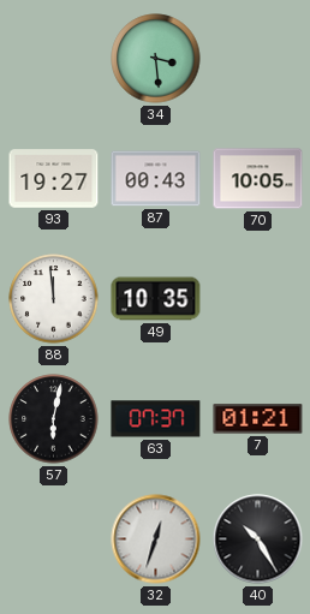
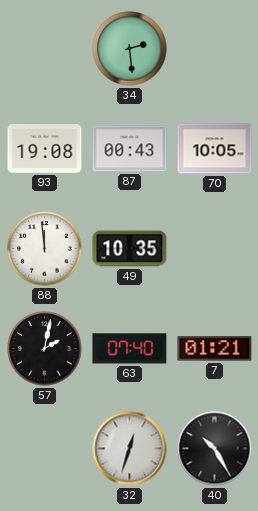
34: 3:29 -> 2:29
93: 19:27 -> 19:08
57: 6:02 -> 2:02
63: 07:37 -> 07:40
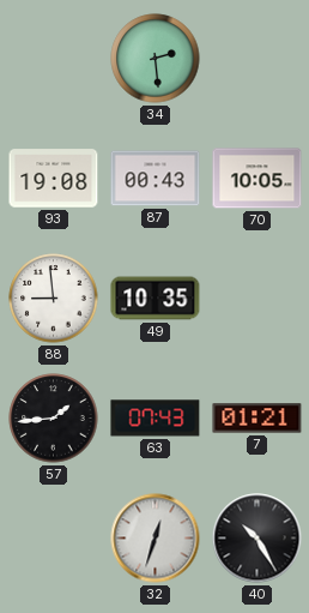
88: 11:59 -> 8:59
57: 2:02 -> 1:44
63: 07:40 -> 07:43
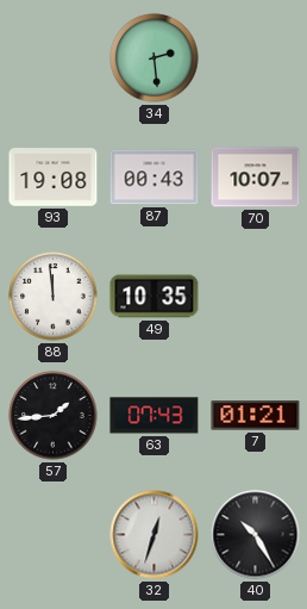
70: 10:05 -> 10:07
88: 8:59 -> 11:59
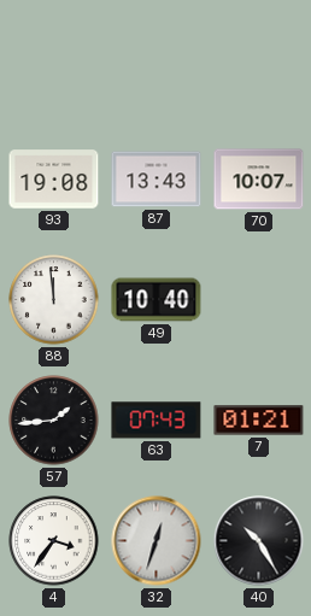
34: 2:29 -> none
87: 00:43 -> 13:43
49: 10:35 -> 10:40
4: none -> 3:36
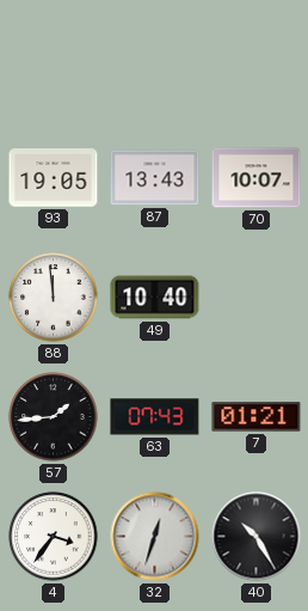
93: 19:08 -> 19:05
